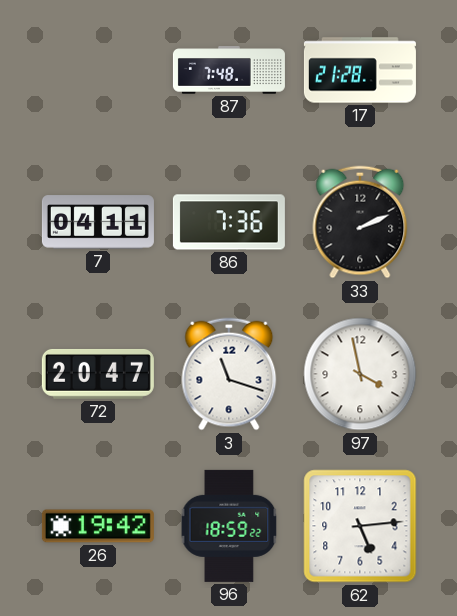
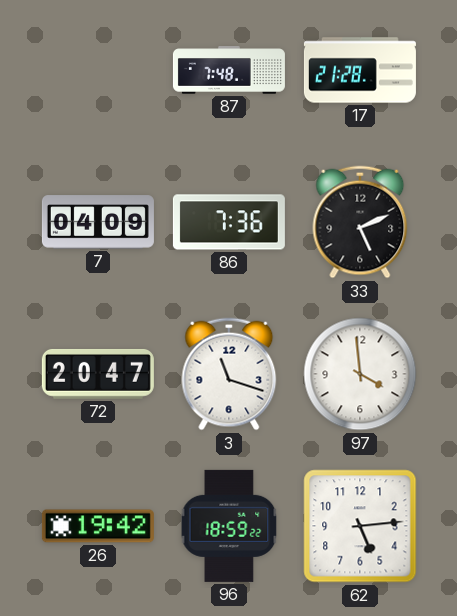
7: 04:11 -> 04:09
33: 2:11 -> 5:11
97: 3:58 -> 3:59
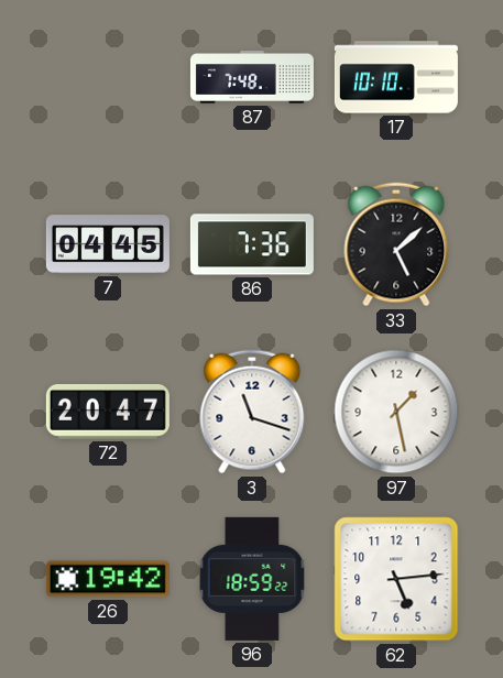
17: 21:28 -> 10:10
7: 04:09 -> 04:45
33: 5:11 -> 5:08
97: 3:59 -> 1:28
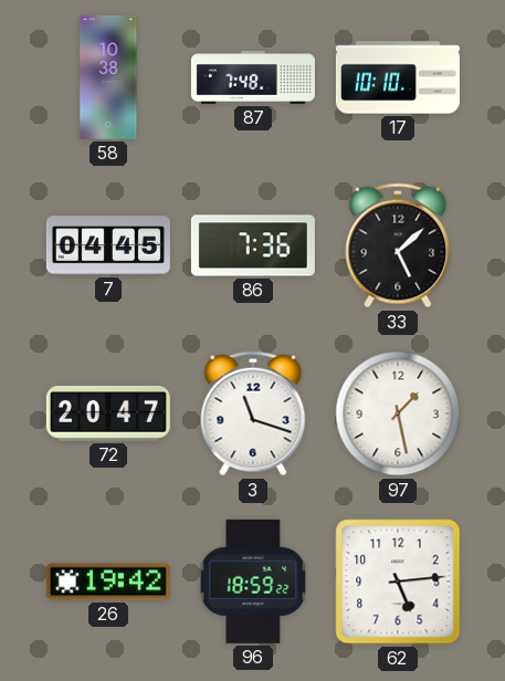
58: none -> 10:38
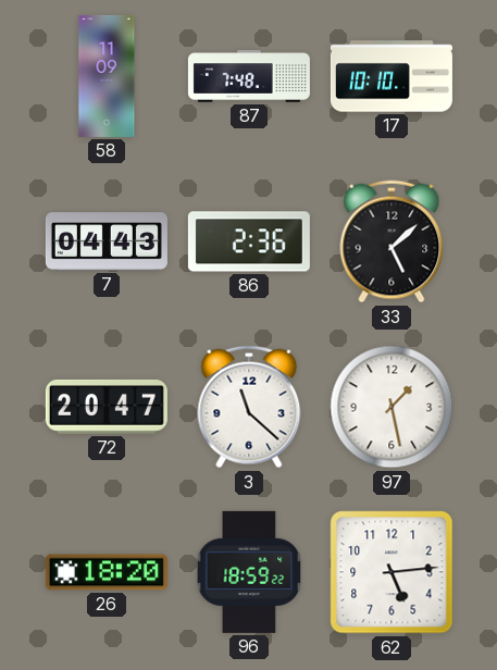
58: 10:38 -> 11:09
7: 04:45 -> 04:43
86: 7:36 -> 2:36
3: 11:18 -> 11:22
26: 19:42 -> 18:20
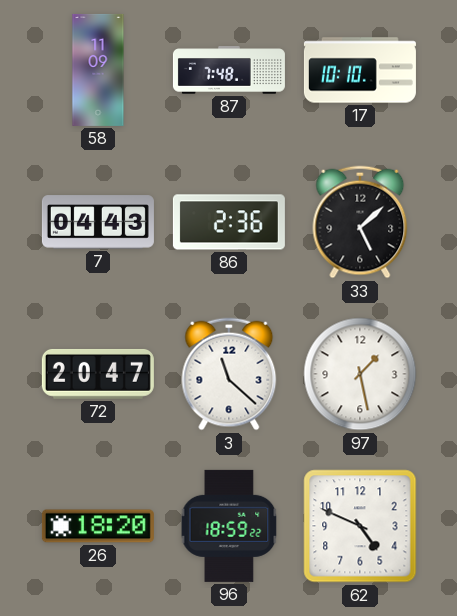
62: 5:14 -> 4:49
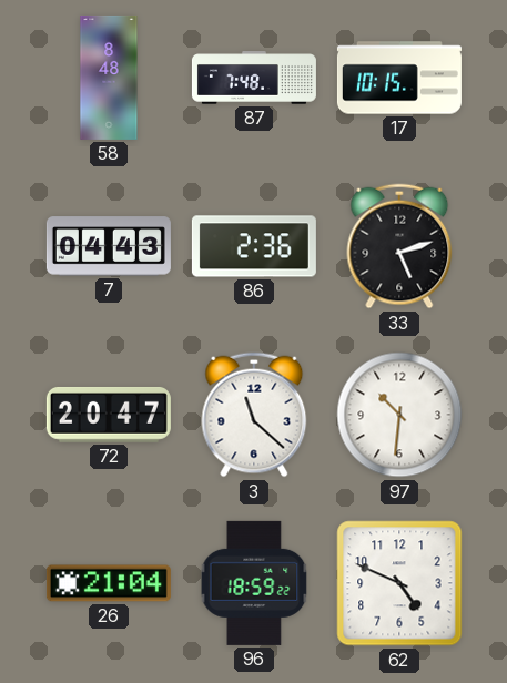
58: 11:09 -> 8:48
17: 10:10 -> 10:15
33: 5:08 -> 5:12
97: 1:28 -> 10:31
26: 18:20 -> 21:04
